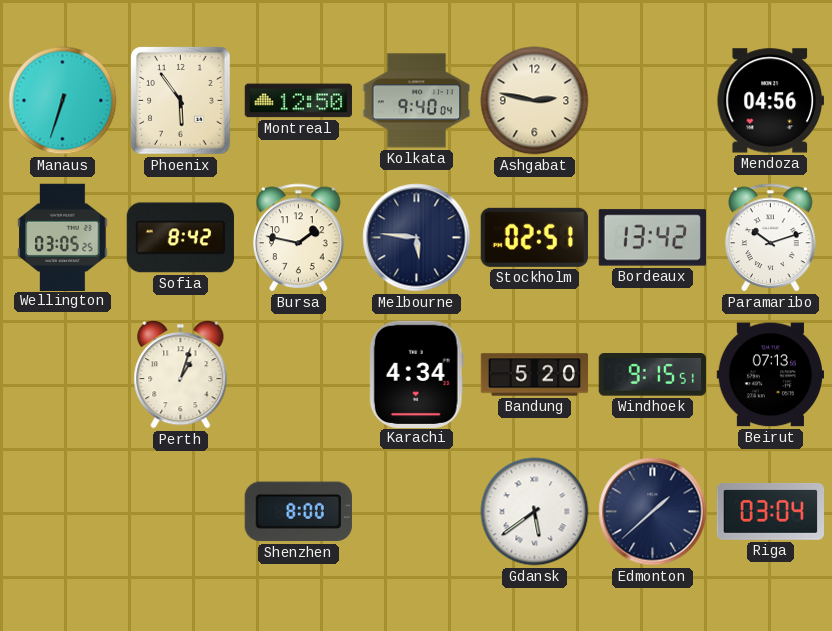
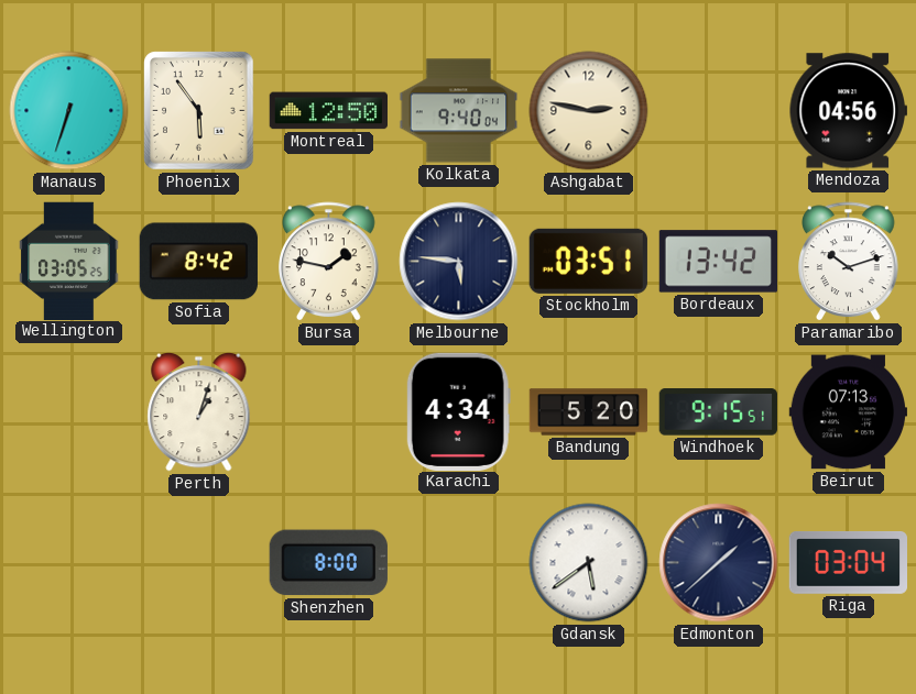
Stockholm: 02:51 -> 03:51
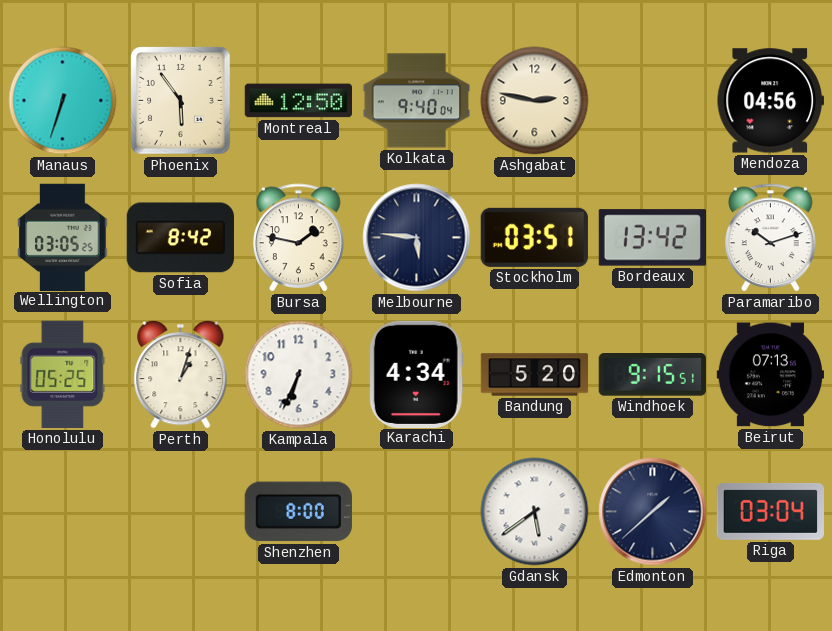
Honolulu: none -> 05:25
Kampala: none -> 6:34
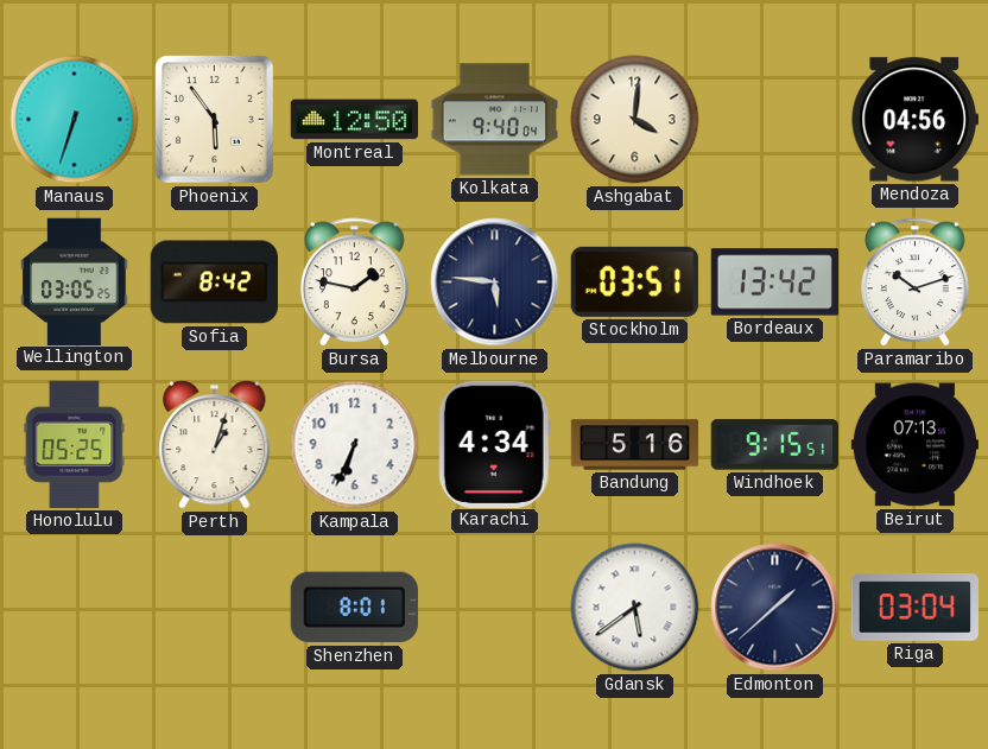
Ashgabat: 2:47 -> 4:01
Bandung: 5:20 -> 5:16
Shenzhen: 8:00 -> 8:01
